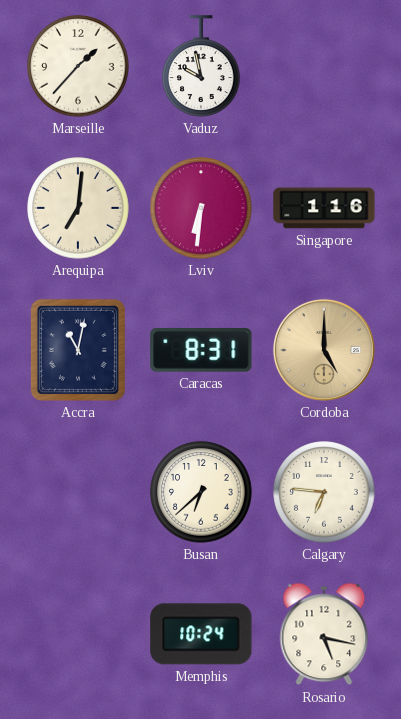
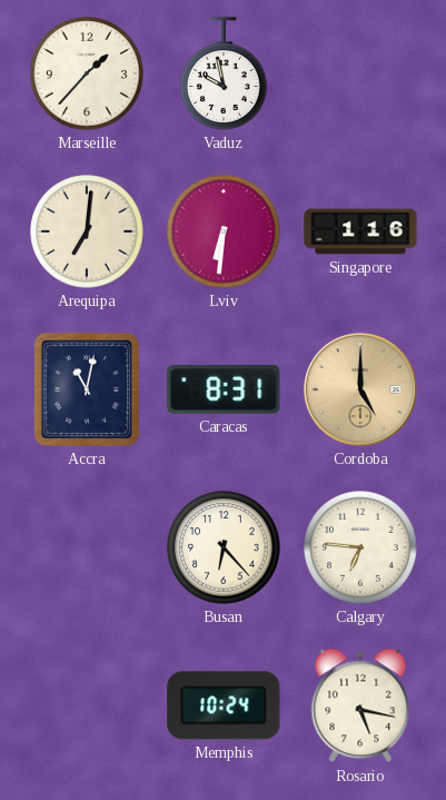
Busan: 6:38 -> 6:23
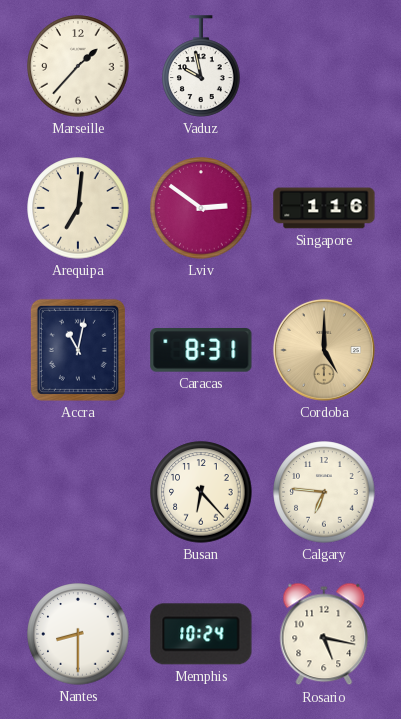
Lviv: 6:31 -> 2:51
Nantes: none -> 8:30
